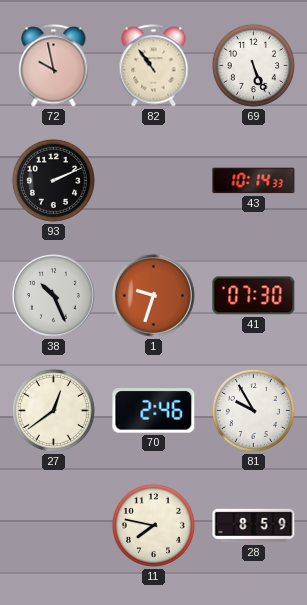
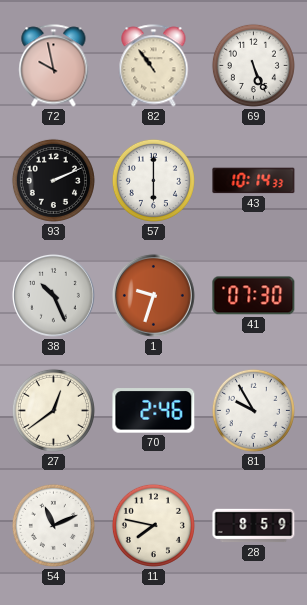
57: none -> 6:00
54: none -> 11:11
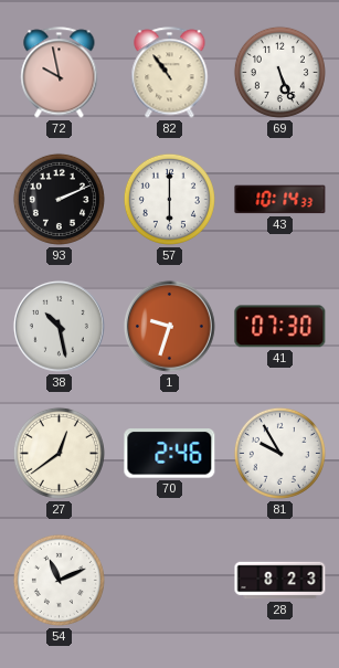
38: 10:26 -> 10:28
11: 7:47 -> none
28: 8:59 -> 8:23
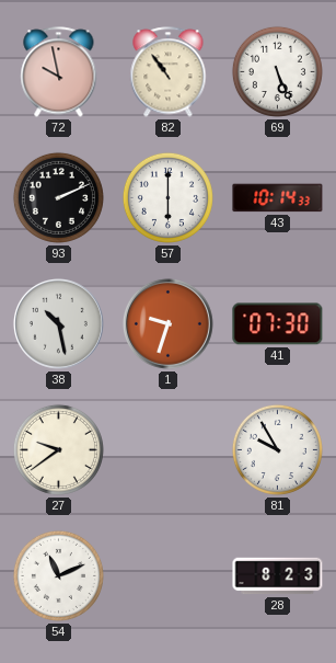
27: 12:39 -> 9:39
70: 2:46 -> none
